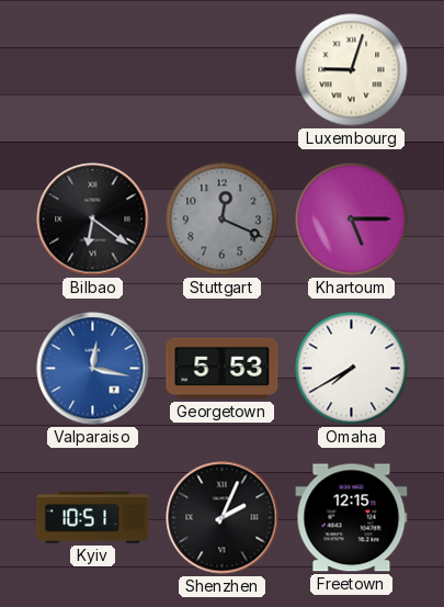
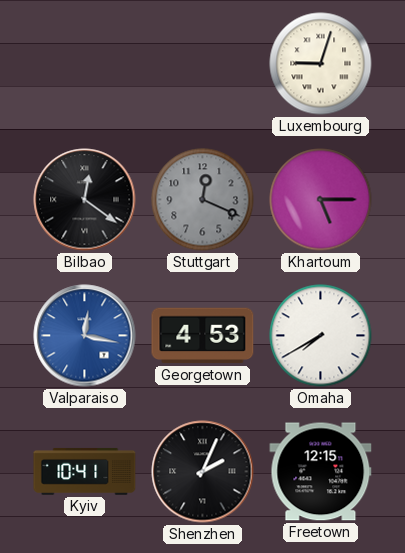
Bilbao: 6:21 -> 12:21
Georgetown: 5:53 -> 4:53
Kyiv: 10:51 -> 10:41
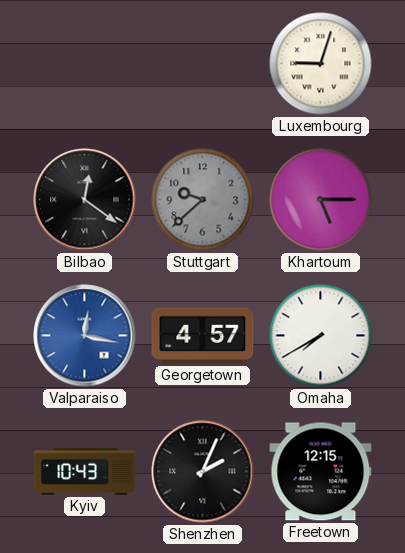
Stuttgart: 12:19 -> 9:38
Georgetown: 4:53 -> 4:57
Kyiv: 10:41 -> 10:43
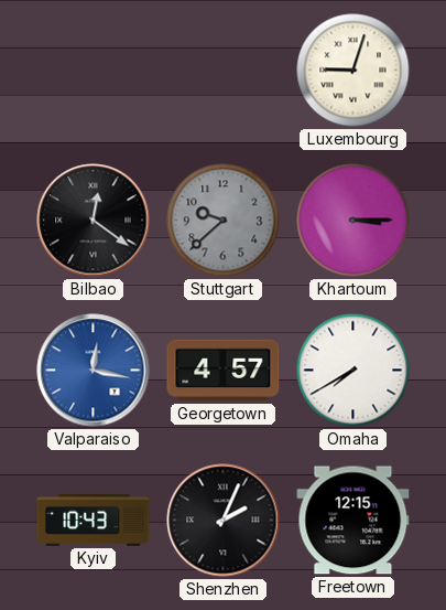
Khartoum: 5:15 -> 3:15
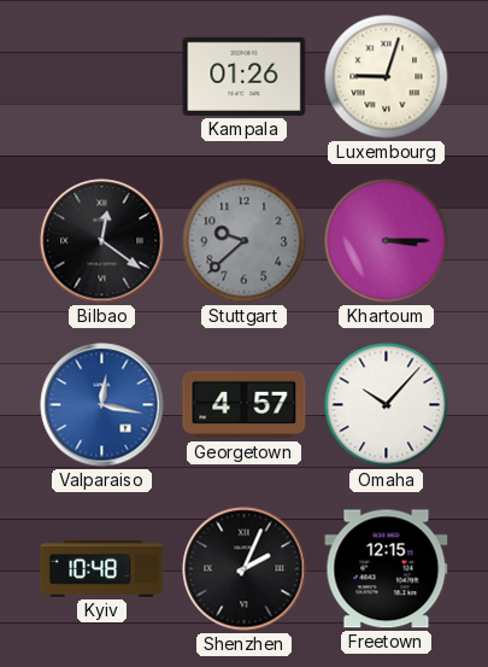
Kampala: none -> 01:26
Omaha: 7:40 -> 10:07
Kyiv: 10:43 -> 10:48
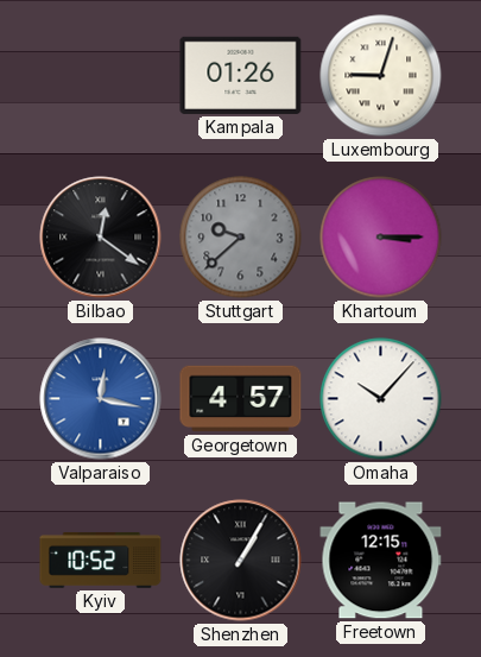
Kyiv: 10:48 -> 10:52
Shenzhen: 2:04 -> 1:05
